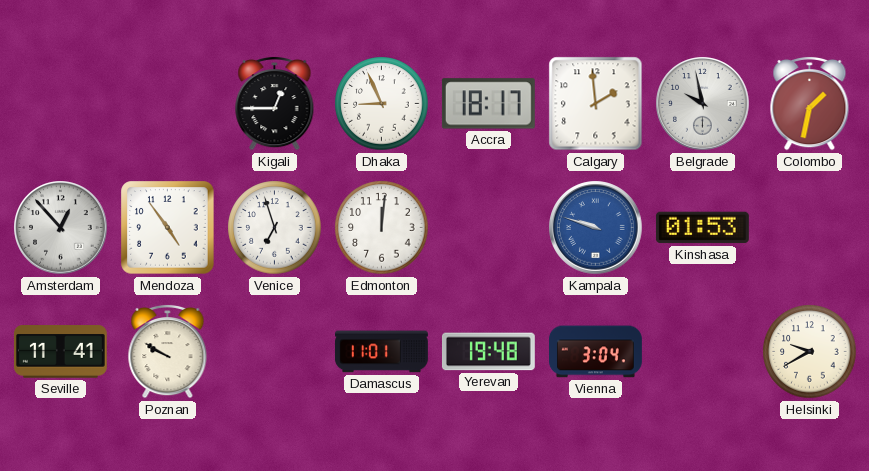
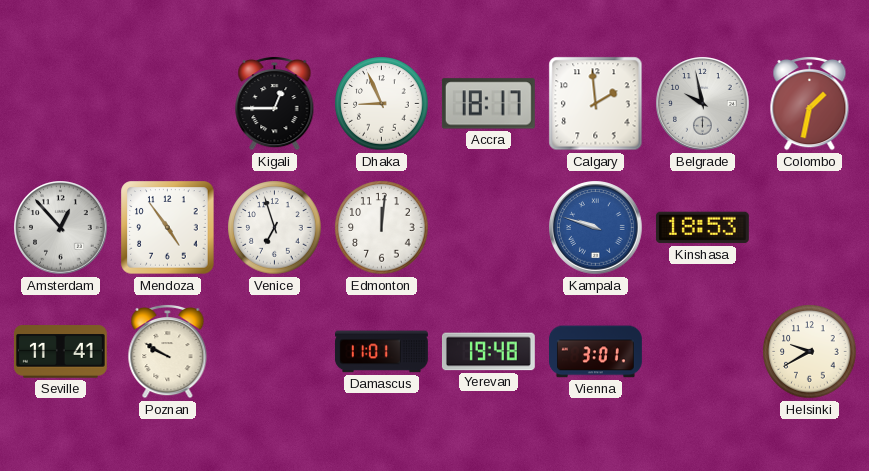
Kinshasa: 01:53 -> 18:53
Vienna: 3:04 -> 3:01
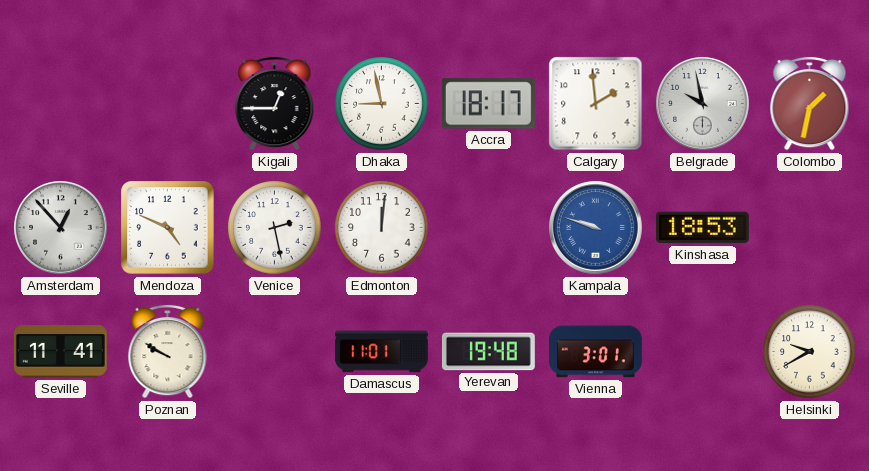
Dhaka: 8:56 -> 8:58
Mendoza: 4:54 -> 4:49
Venice: 6:57 -> 2:28
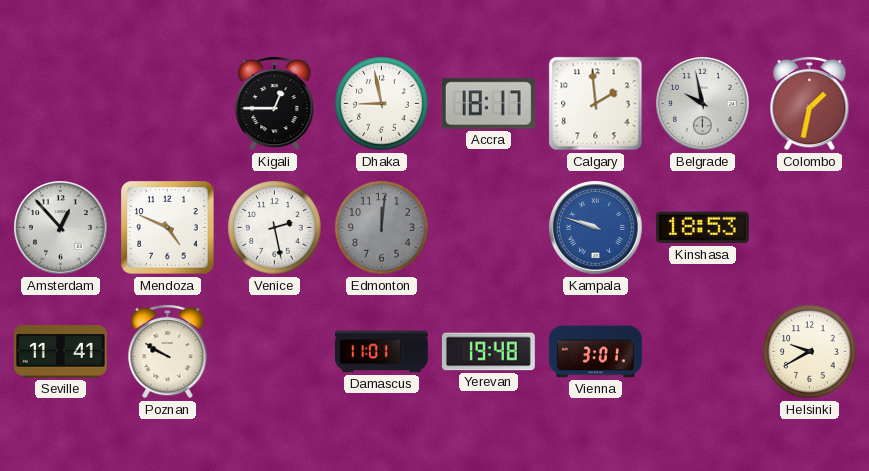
Edmonton dial: white -> grey
